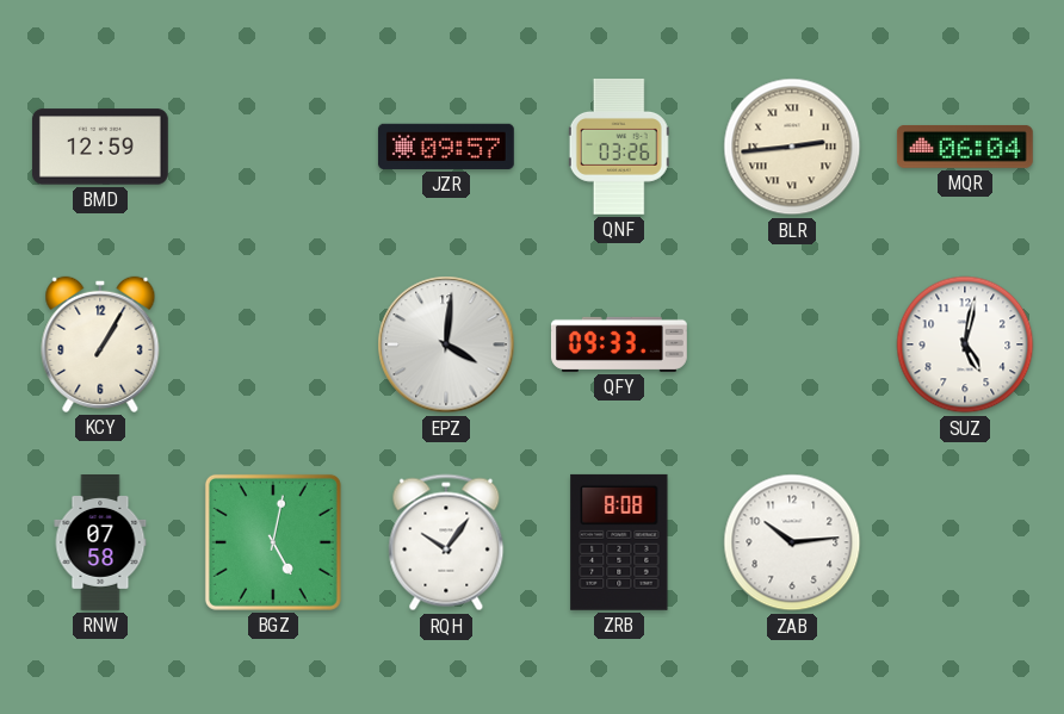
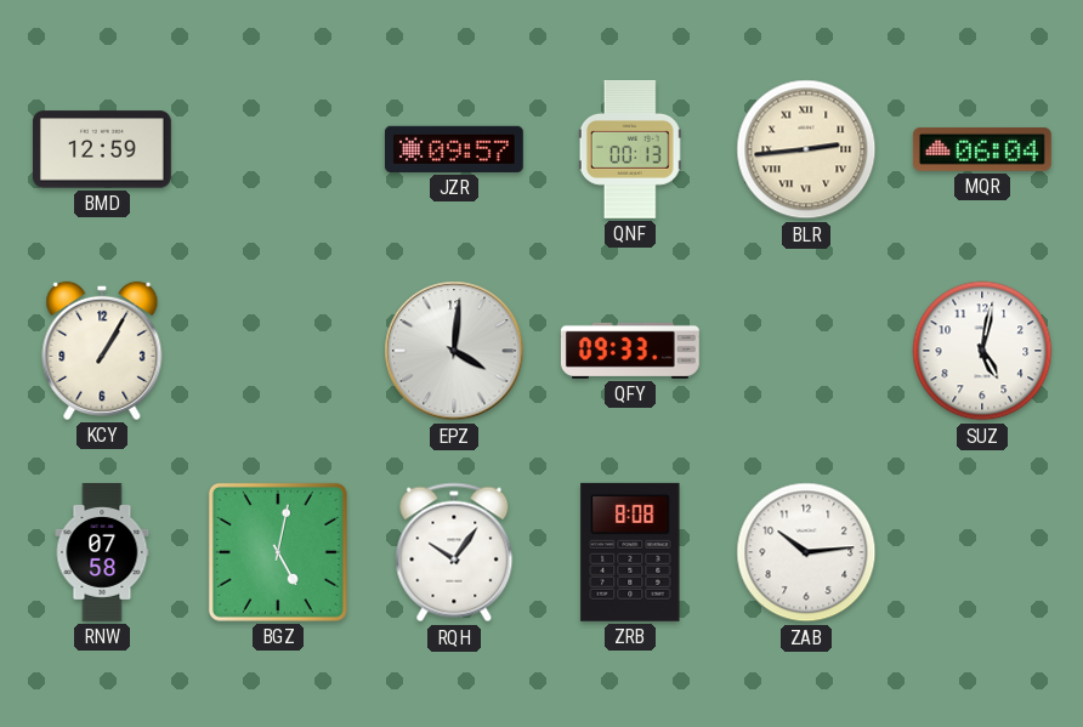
QNF: 03:26 -> 00:13
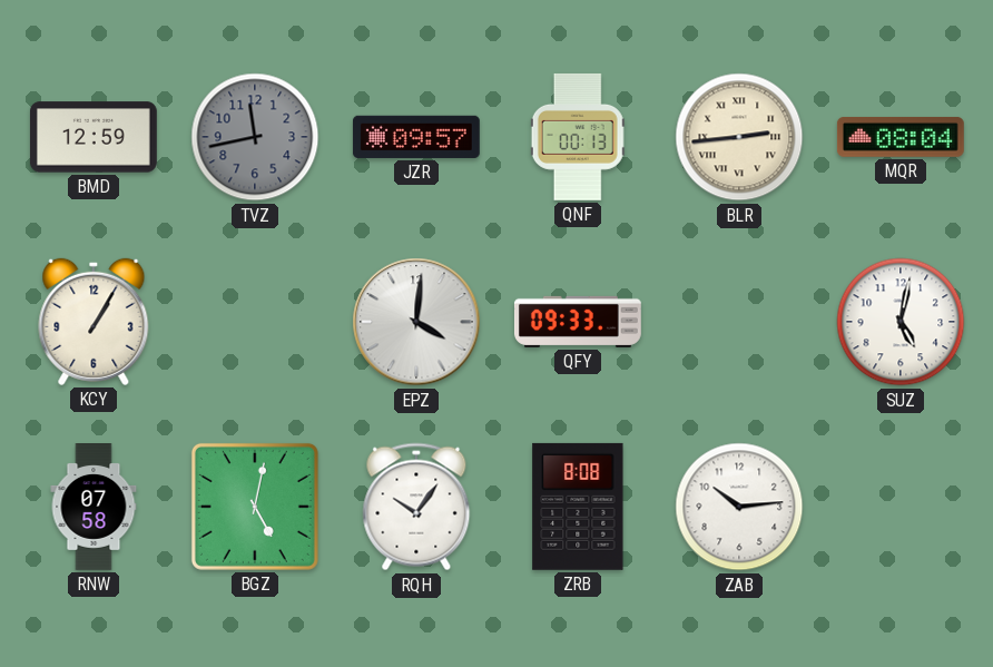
TVZ: none -> 11:43
MQR: 06:04 -> 08:04
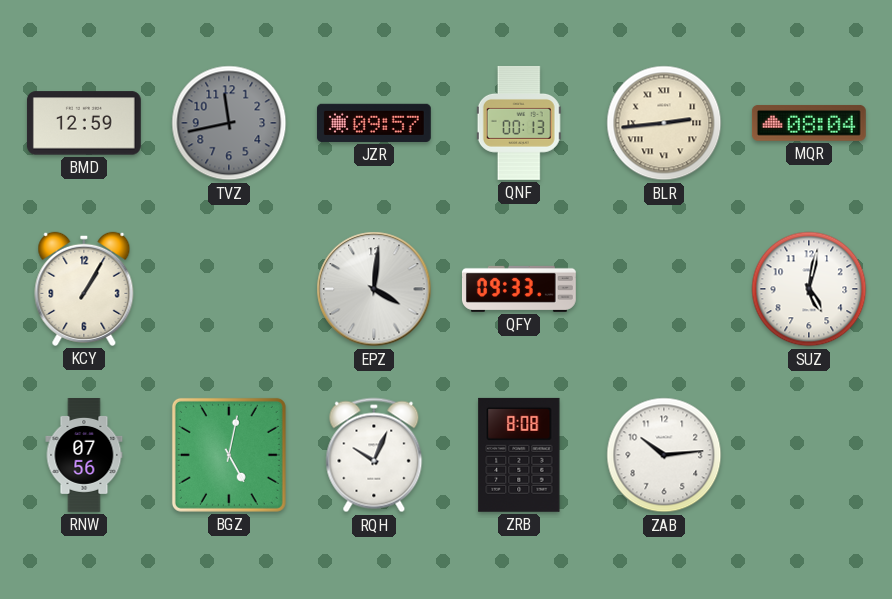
RNW: 07:58 -> 07:56
RQH: 10:06 -> 10:04
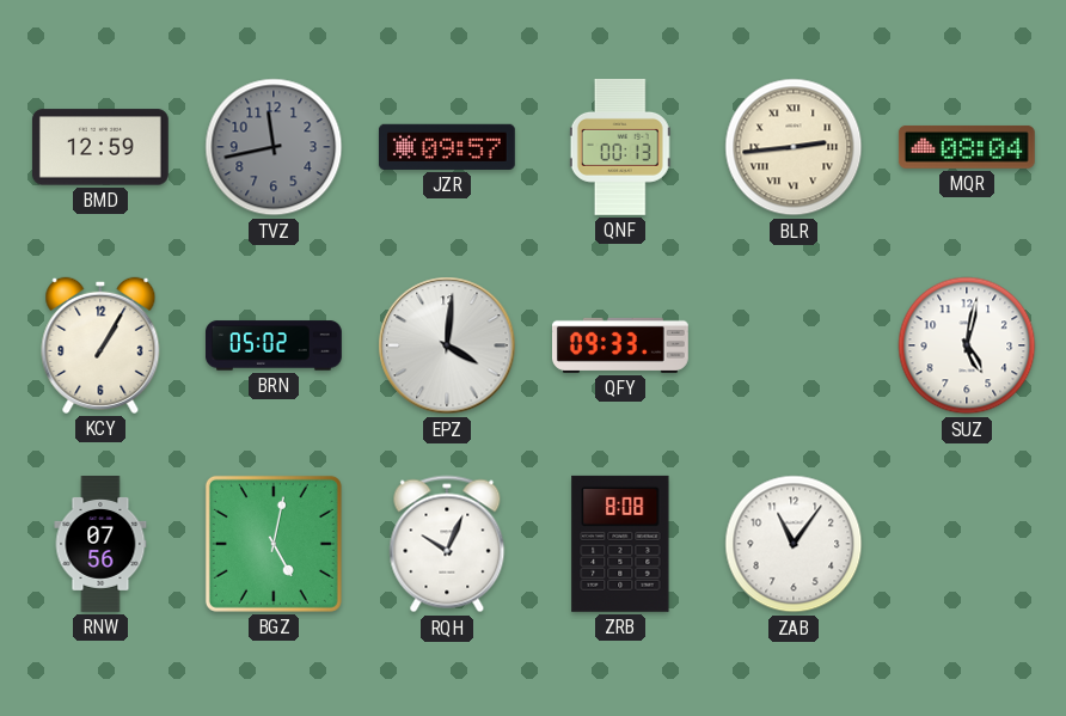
BRN: none -> 05:02
ZAB: 10:14 -> 11:06
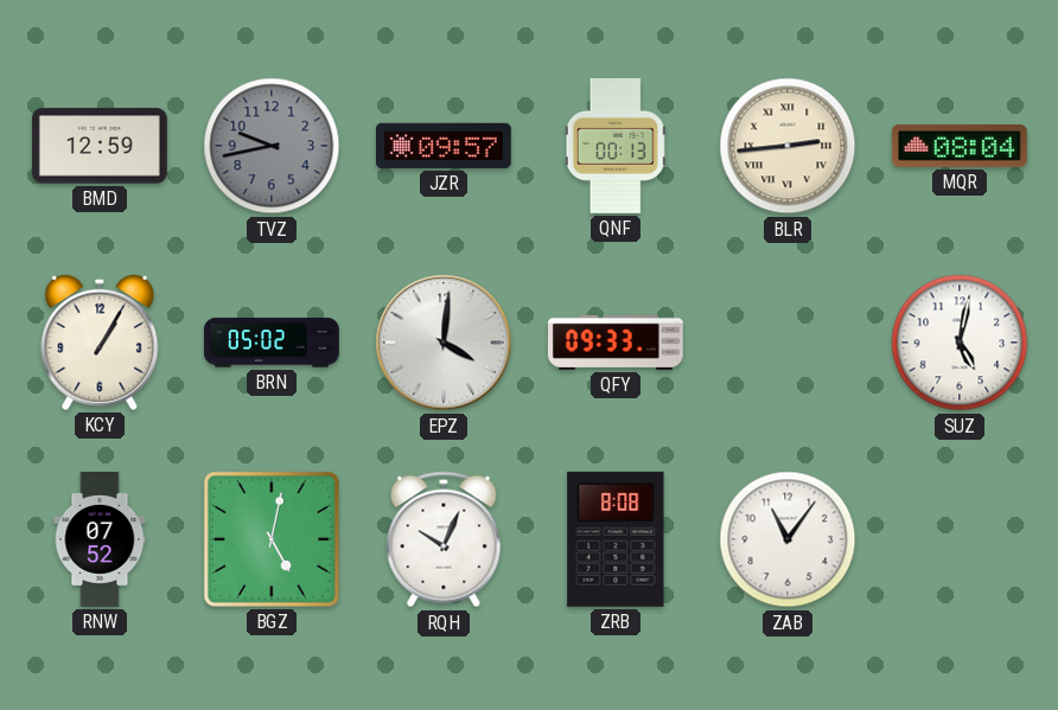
TVZ: 11:43 -> 9:43
RNW: 07:56 -> 07:52
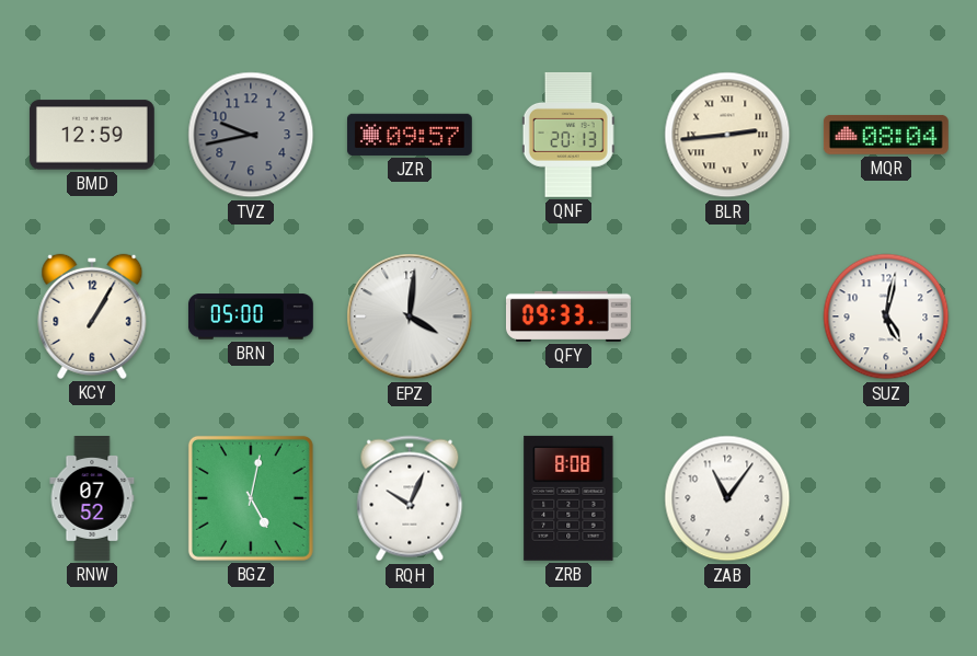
QNF: 00:13 -> 20:13
BRN: 05:02 -> 05:00
